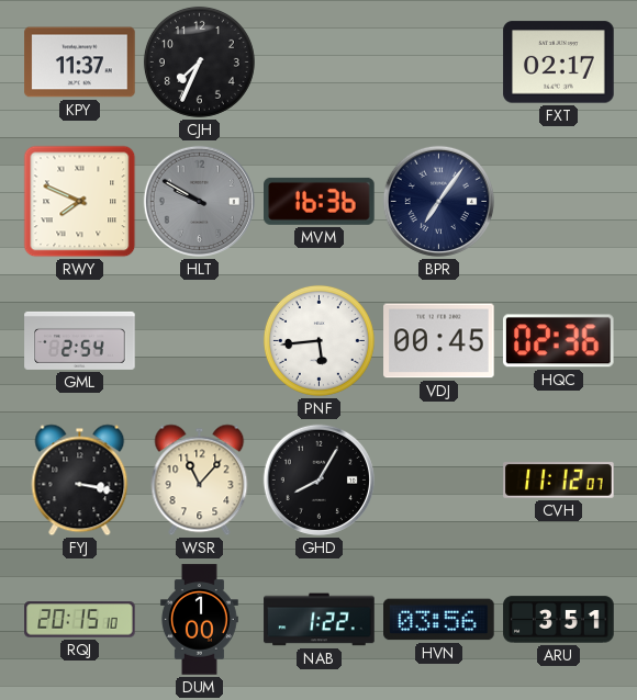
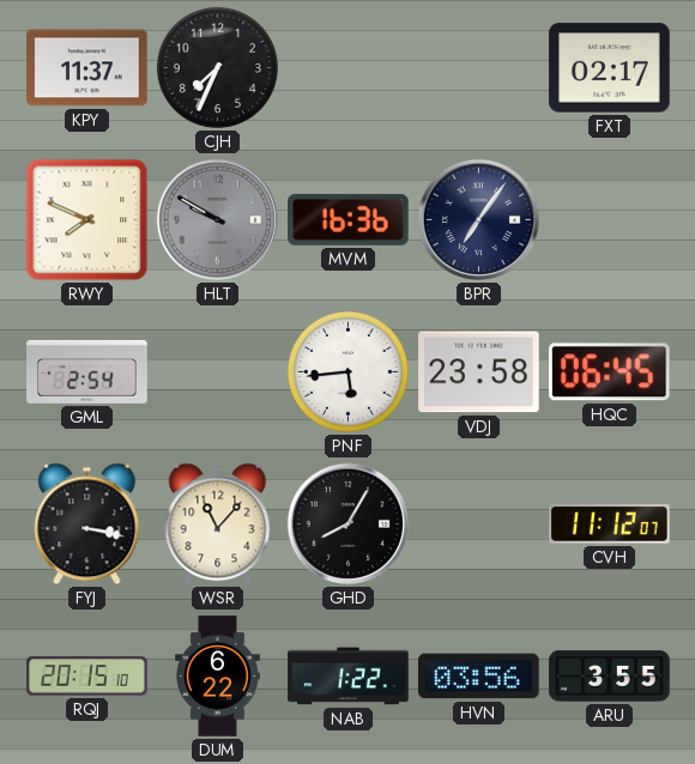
VDJ: 00:45 -> 23:58
HQC: 02:36 -> 06:45
DUM: 1:00 -> 6:22
ARU: 3:51 -> 3:55
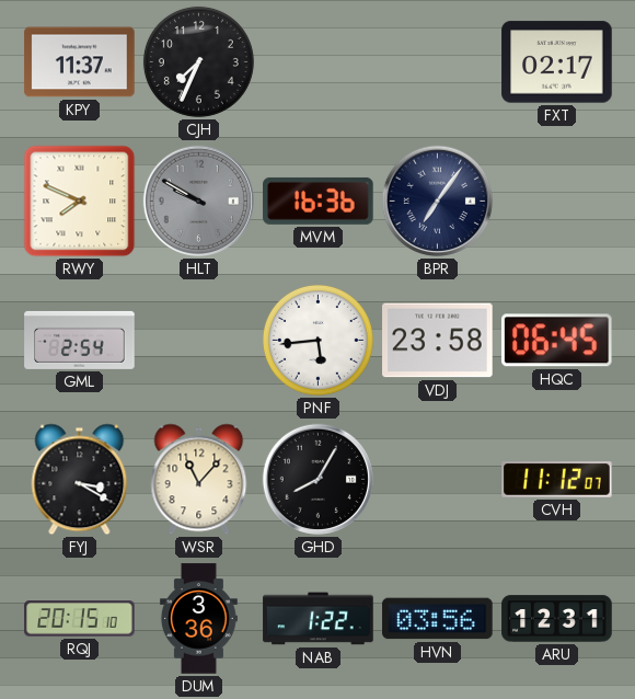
FYJ: 3:17 -> 3:20
DUM: 6:22 -> 3:36
ARU: 3:55 -> 12:31
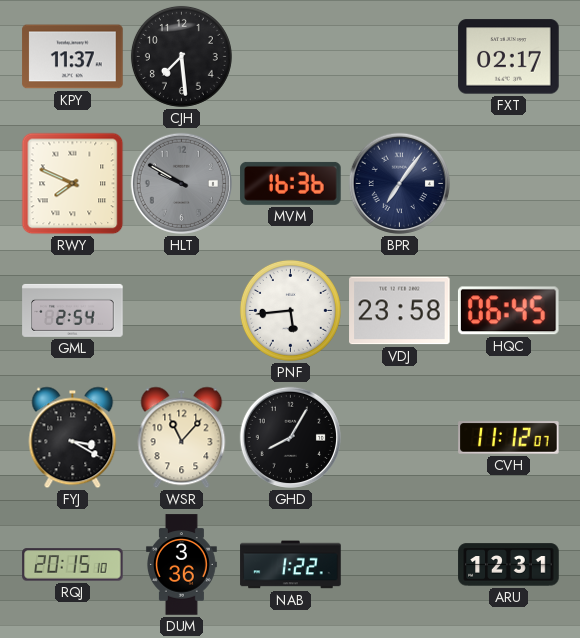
CJH: 7:34 -> 7:29
HVN: 03:56 -> none
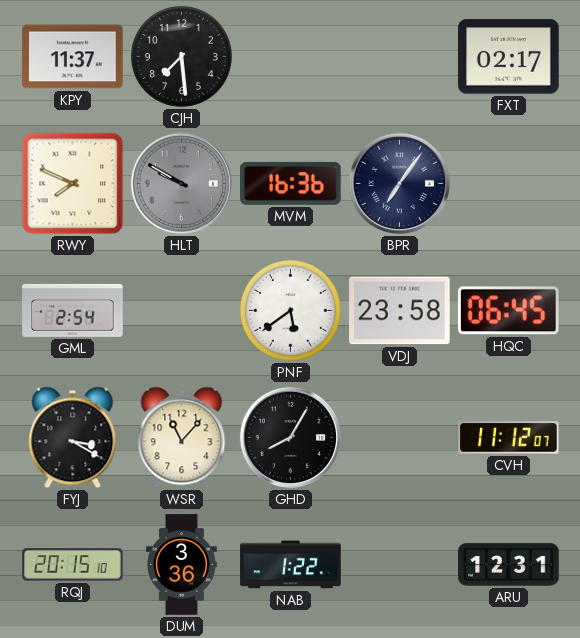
PNF: 5:44 -> 5:39
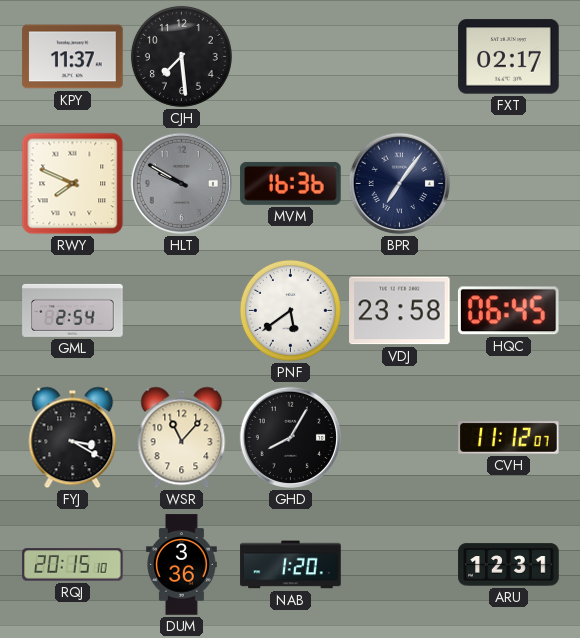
NAB: 1:22 -> 1:20
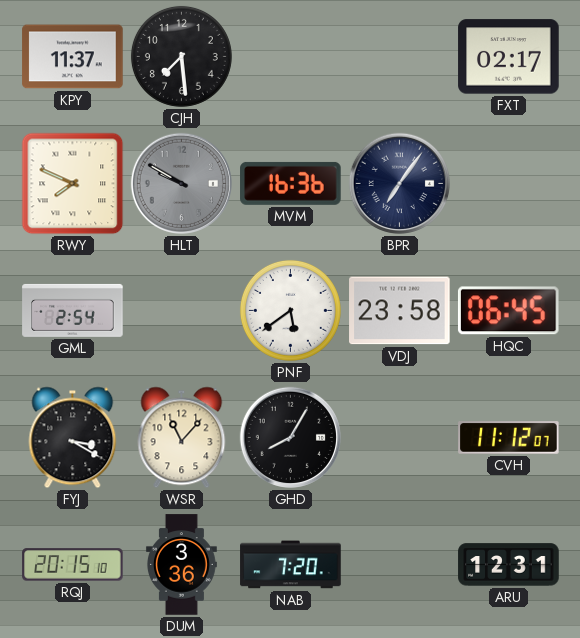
NAB: 1:20 -> 7:20
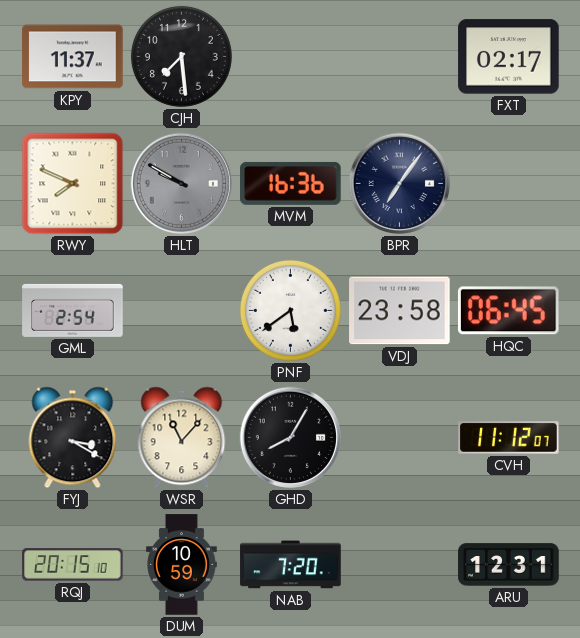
DUM: 3:36 -> 10:59
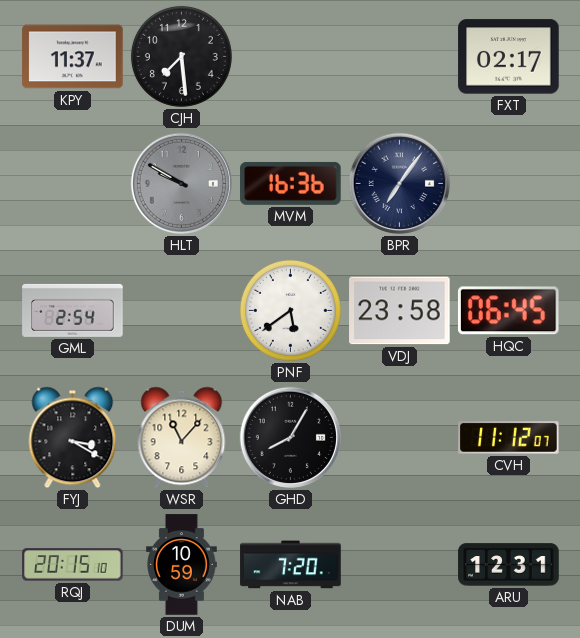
RWY: 7:49 -> none
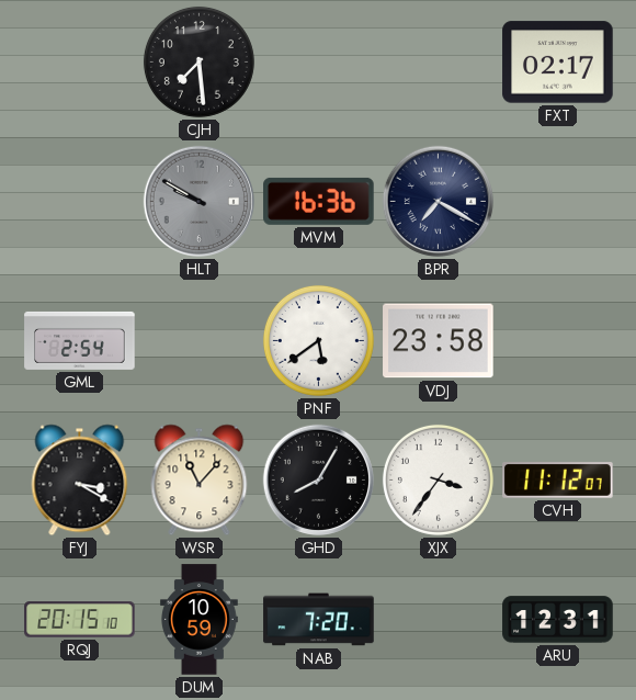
KPY: 11:37 -> none
BPR: 7:06 -> 7:20
HQC: 06:45 -> none
XJX: none -> 3:36
